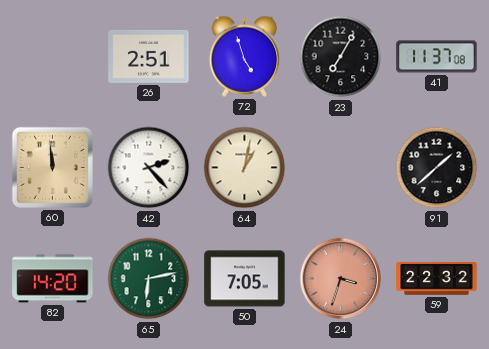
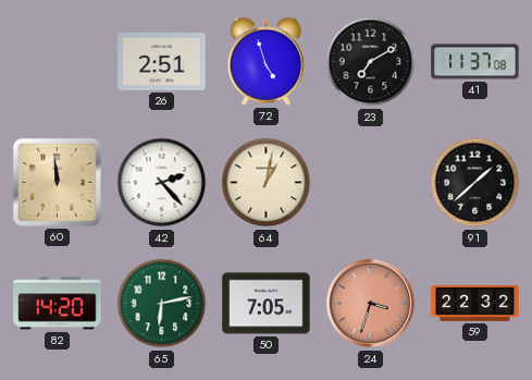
23: 7:05 -> 7:10
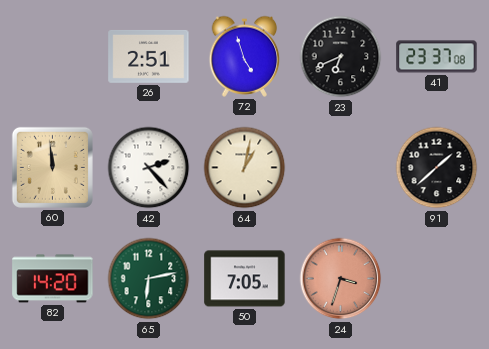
23: 7:10 -> 6:41
41: 11:37 -> 23:37
59: 22:32 -> none
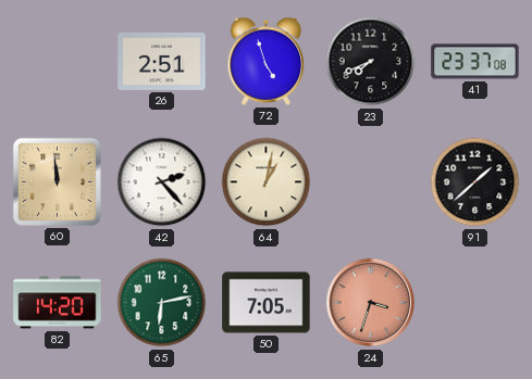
23: 6:41 -> 7:41
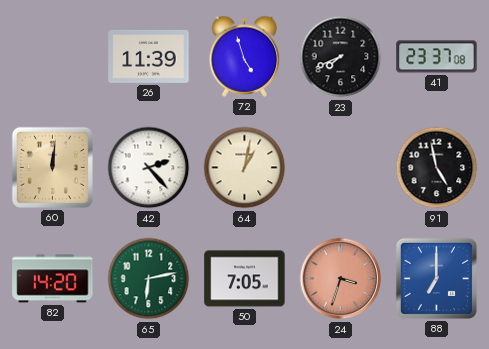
26: 2:51 -> 11:39
60: 11:59 -> 12:01
91: 1:38 -> 4:58
88: none -> 7:00
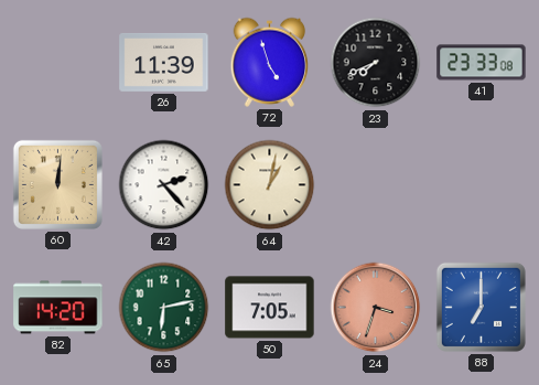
41: 23:37 -> 23:33
91: 4:58 -> none
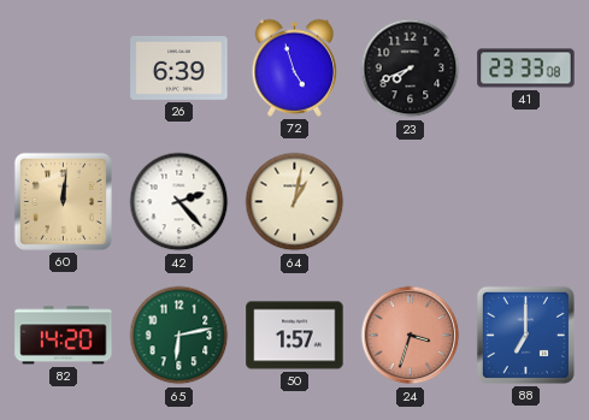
26: 11:39 -> 6:39
50: 7:05 -> 1:57
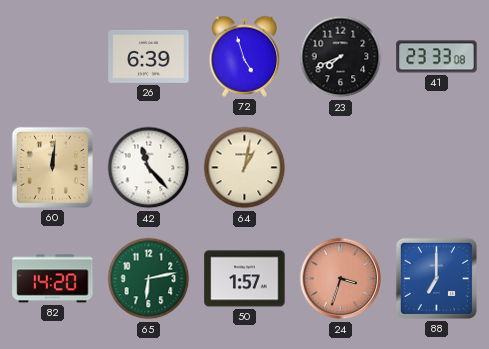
42: 2:23 -> 11:23
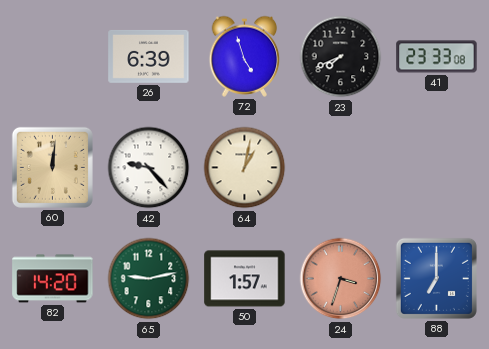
42: 11:23 -> 9:23
65: 6:13 -> 9:13
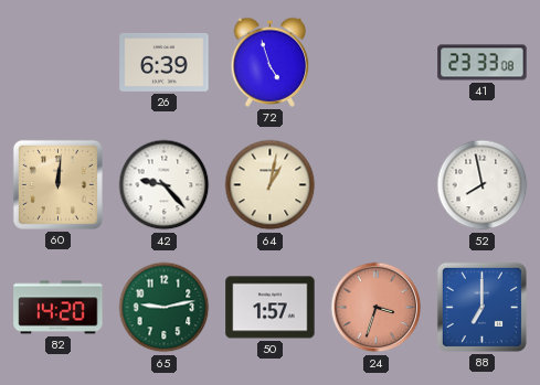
23: 7:41 -> none
52: none -> 7:58
